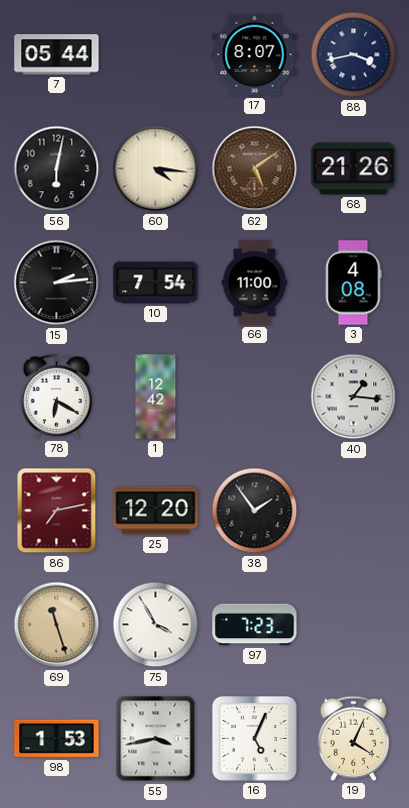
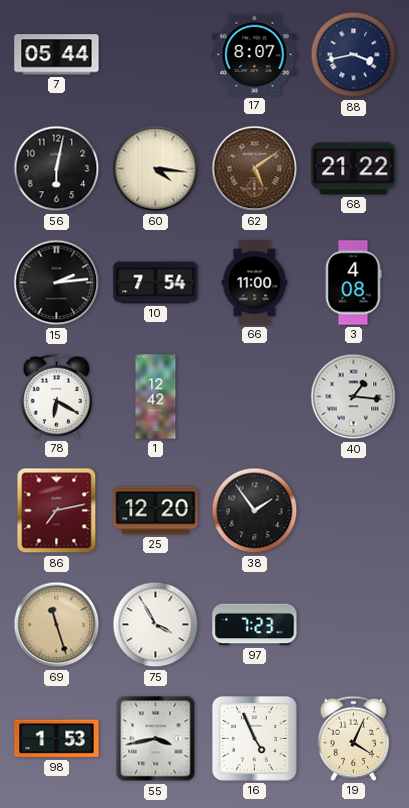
68: 21:26 -> 21:22
16: 5:04 -> 4:56
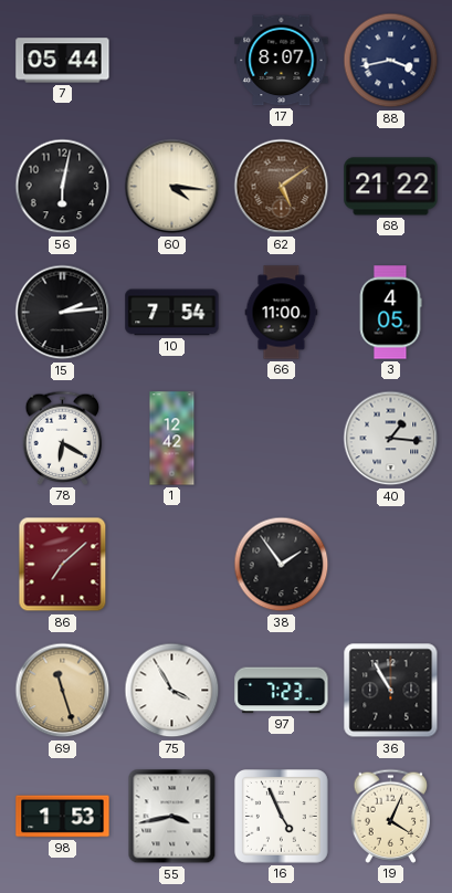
3: 4:08 -> 4:05
86: 7:13 -> 7:08
25: 12:20 -> none
36: none -> 10:55
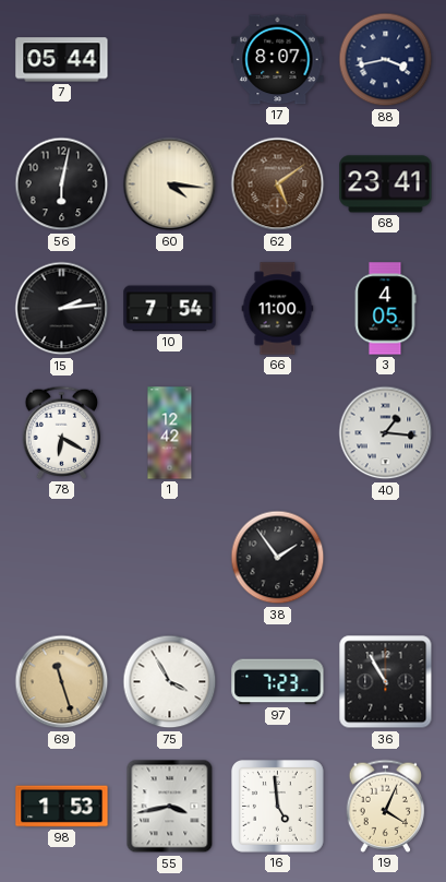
68: 21:22 -> 23:41
86: 7:08 -> none
16: 4:56 -> 4:59
